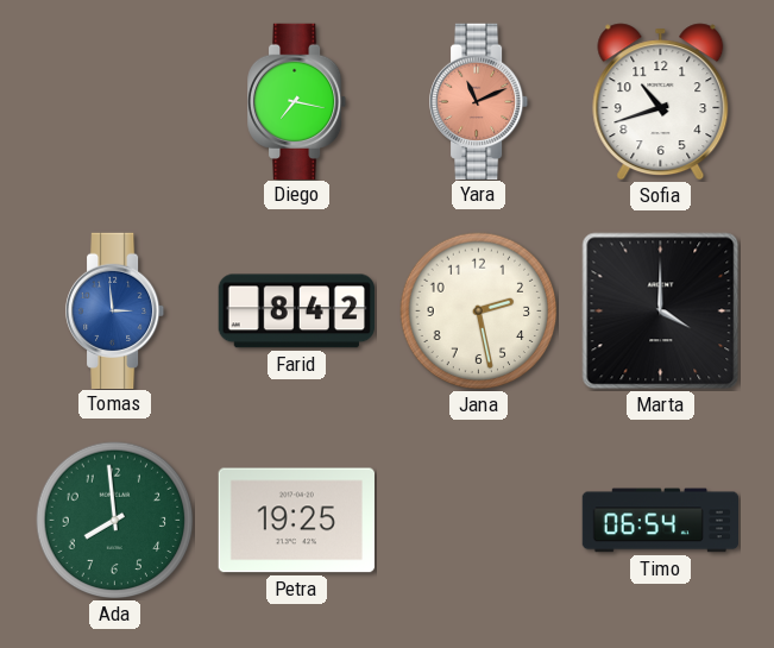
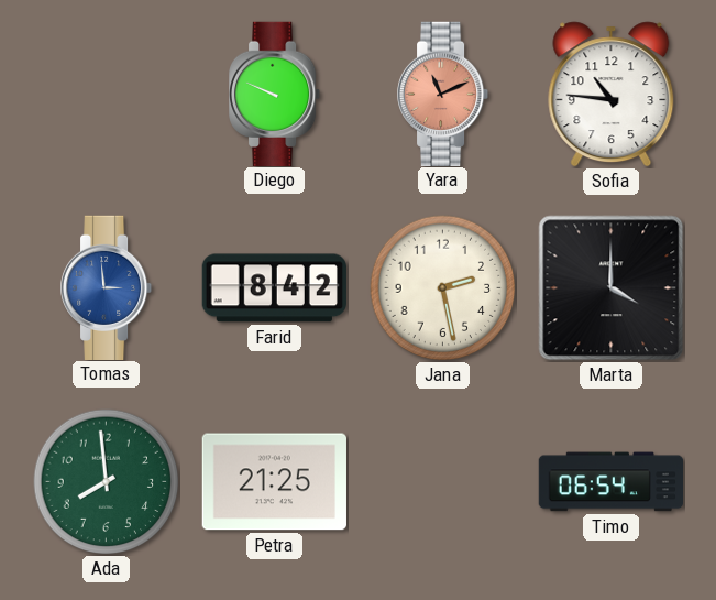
Diego: 7:17 -> 9:49
Sofia: 10:42 -> 10:46
Petra: 19:25 -> 21:25
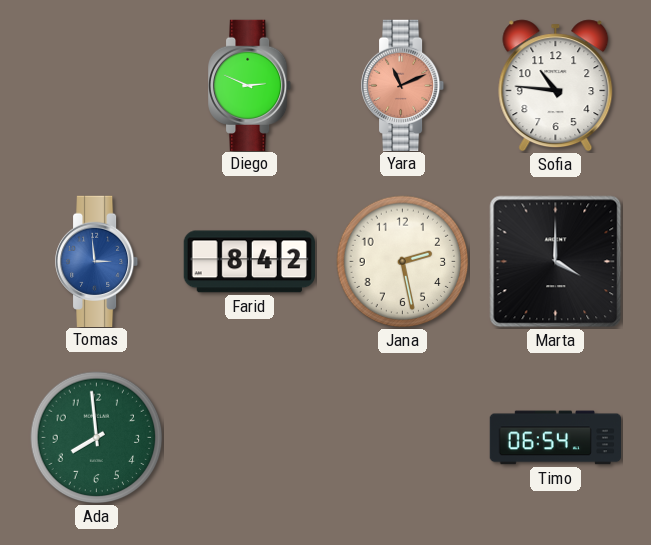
Diego: 9:49 -> 2:49
Petra: 21:25 -> none
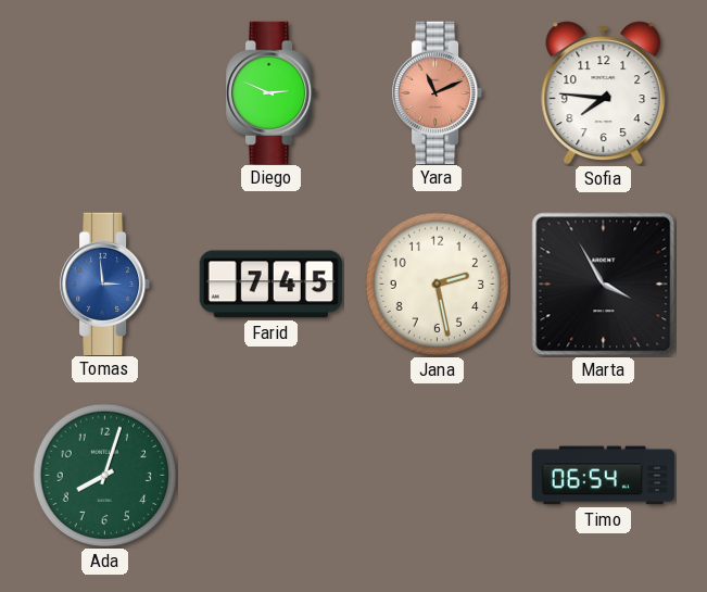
Sofia: 10:46 -> 7:46
Farid: 8:42 -> 7:45
Marta: 4:00 -> 3:55
Ada: 7:59 -> 8:03
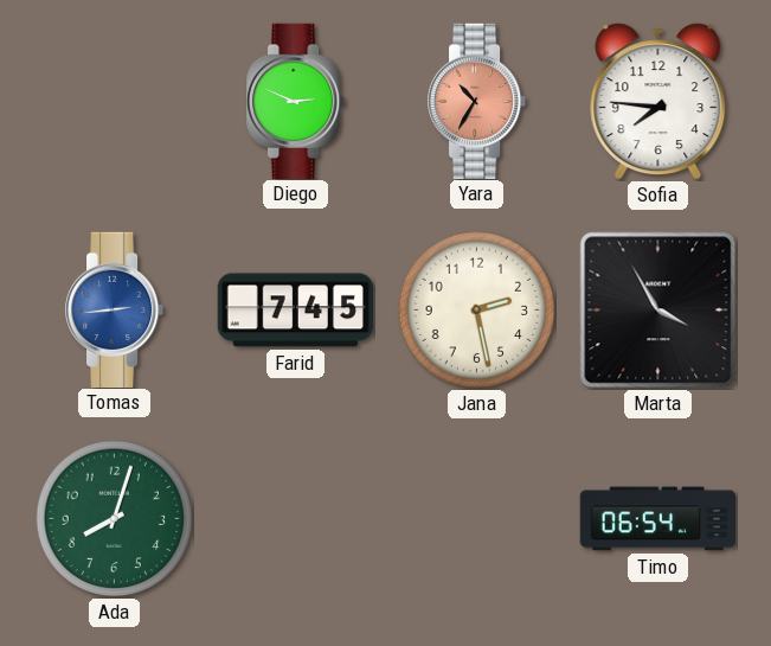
Yara: 11:11 -> 10:35
Tomas: 2:59 -> 2:44
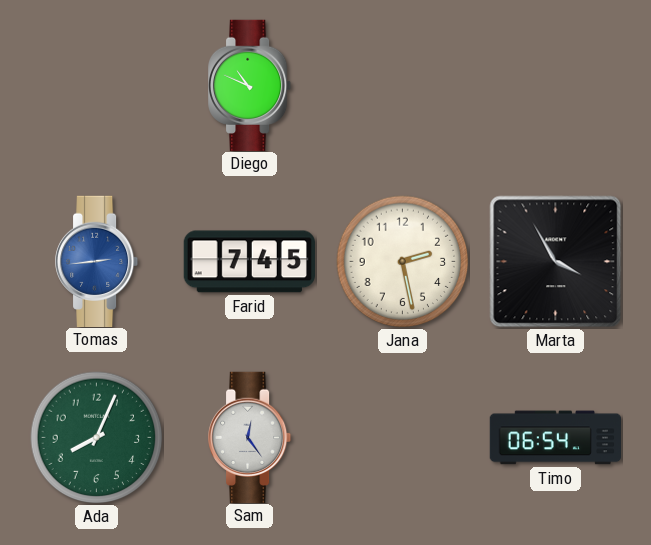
Diego: 2:49 -> 10:49
Yara: 10:35 -> none
Sofia: 7:46 -> none
Ada: 8:03 -> 8:04
Sam: none -> 12:24
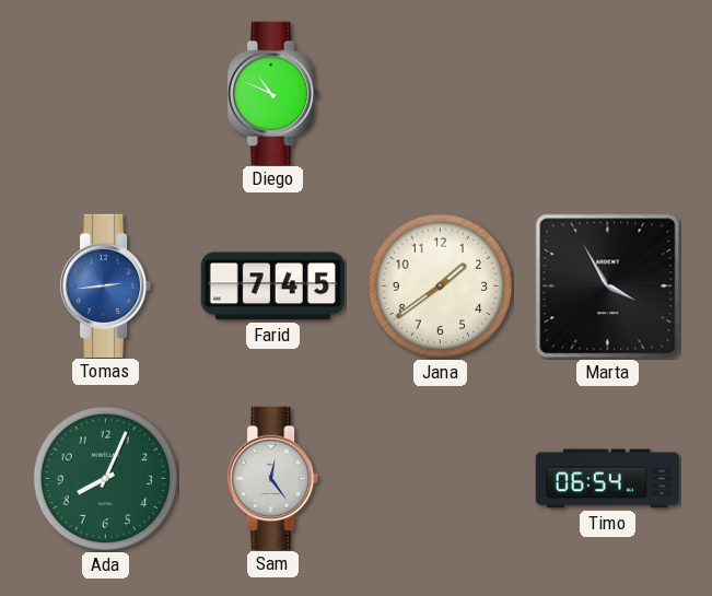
Jana: 2:28 -> 1:39
